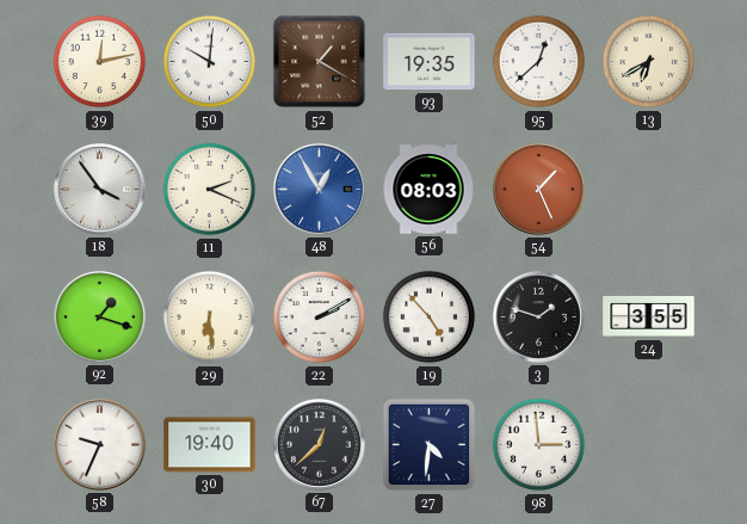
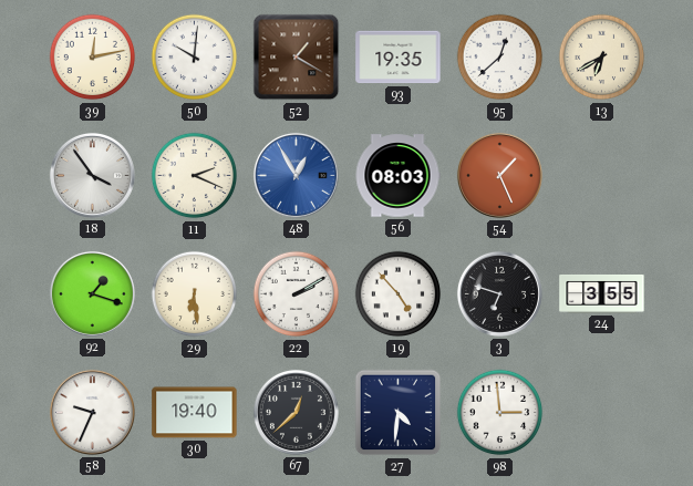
3: 1:48 -> 6:48
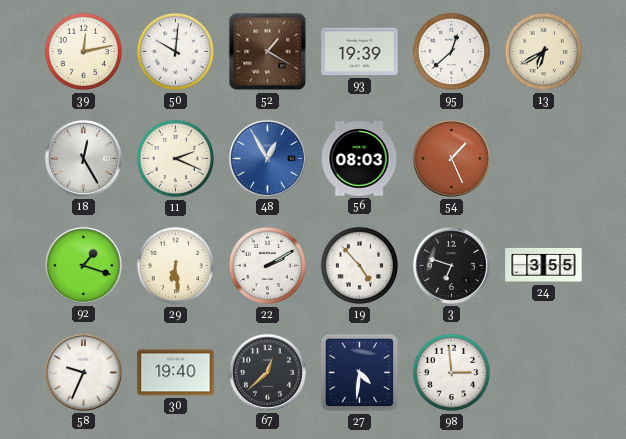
93: 19:35 -> 19:39
18: 3:54 -> 12:25
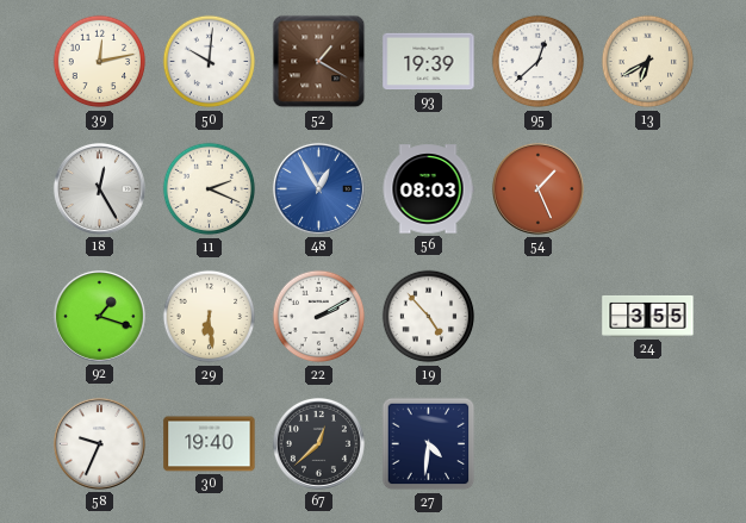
3: 6:48 -> none
98: 2:59 -> none
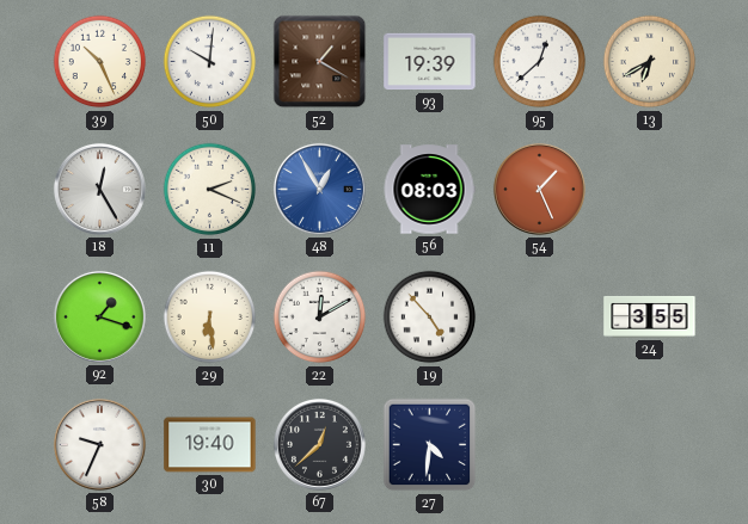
39: 12:13 -> 10:26
22: 2:10 -> 12:10
